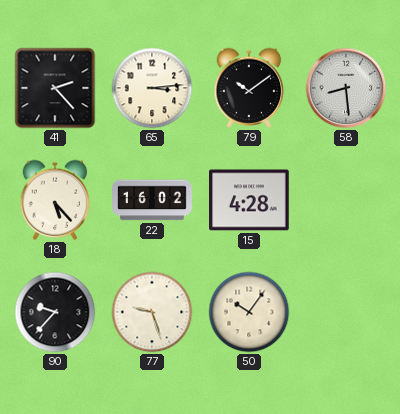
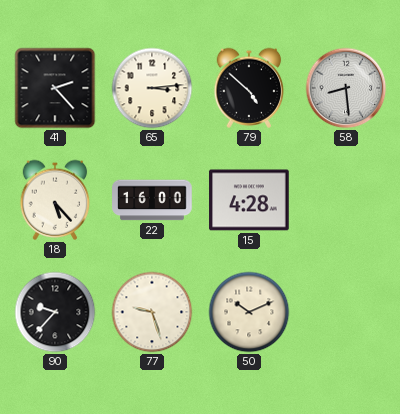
79: 10:09 -> 4:52
22: 16:02 -> 16:00
50: 10:06 -> 10:11
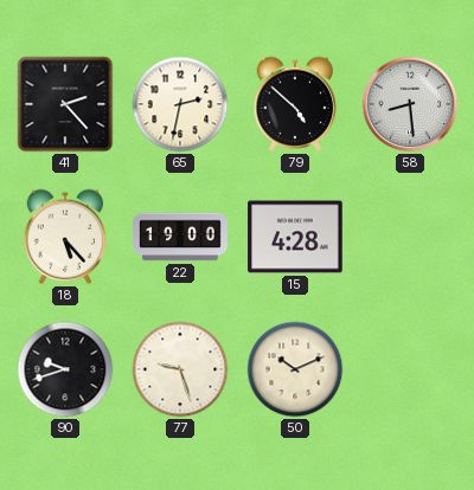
65: 3:14 -> 2:32
22: 16:00 -> 19:00
90: 9:37 -> 9:42
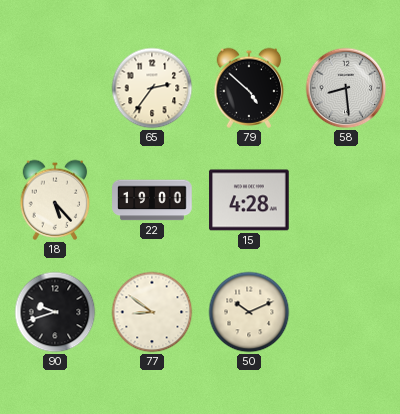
41: 2:23 -> none
65: 2:32 -> 2:36
77: 9:27 -> 8:51
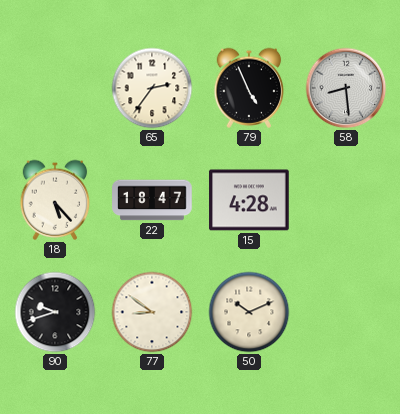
79: 4:52 -> 4:56
22: 19:00 -> 18:47
